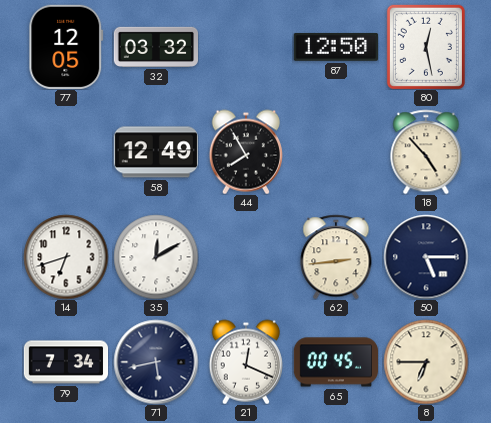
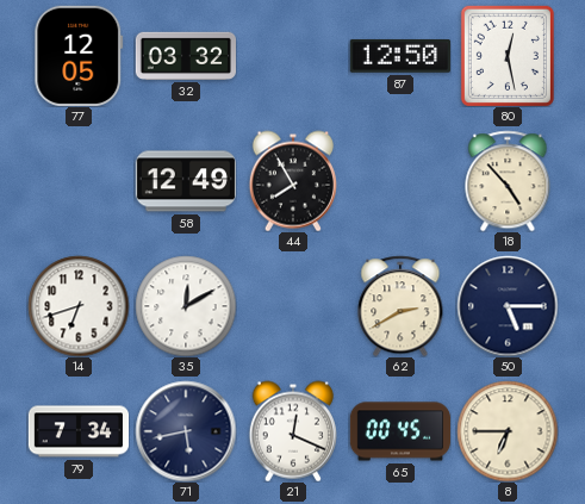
62: 2:44 -> 2:40
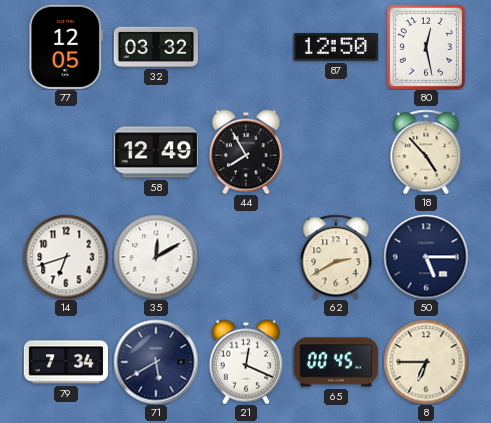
71: 5:43 -> 5:40
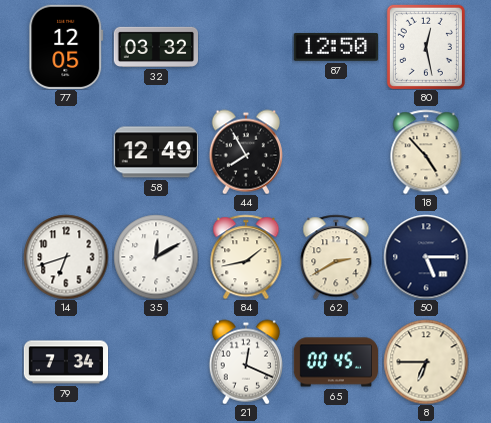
84: none -> 1:43
71: 5:40 -> none
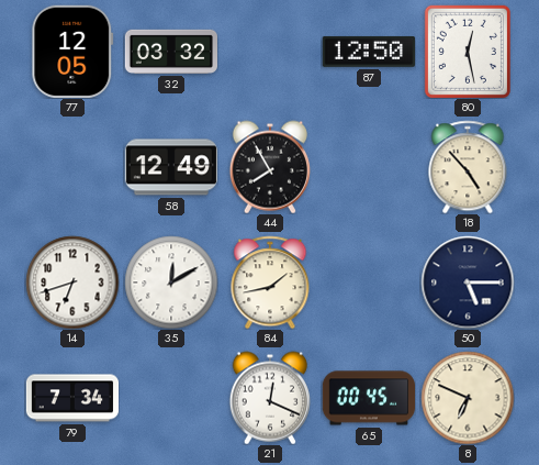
62: 2:40 -> none
8: 6:45 -> 6:49
